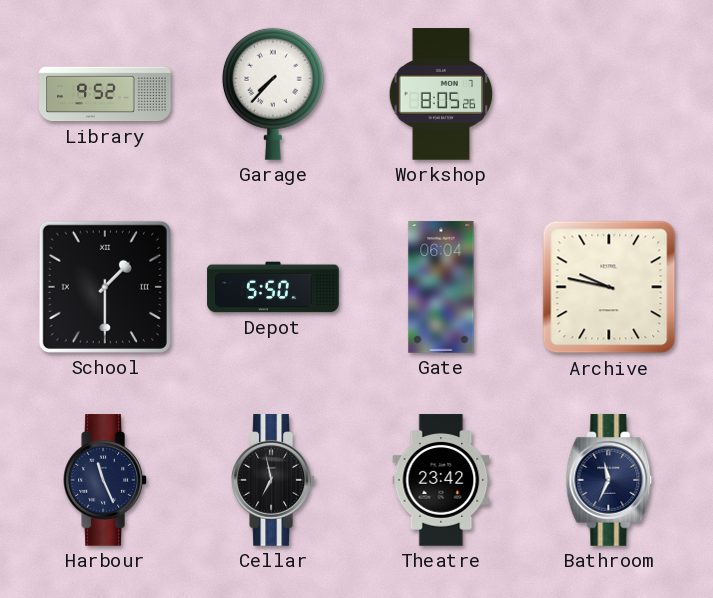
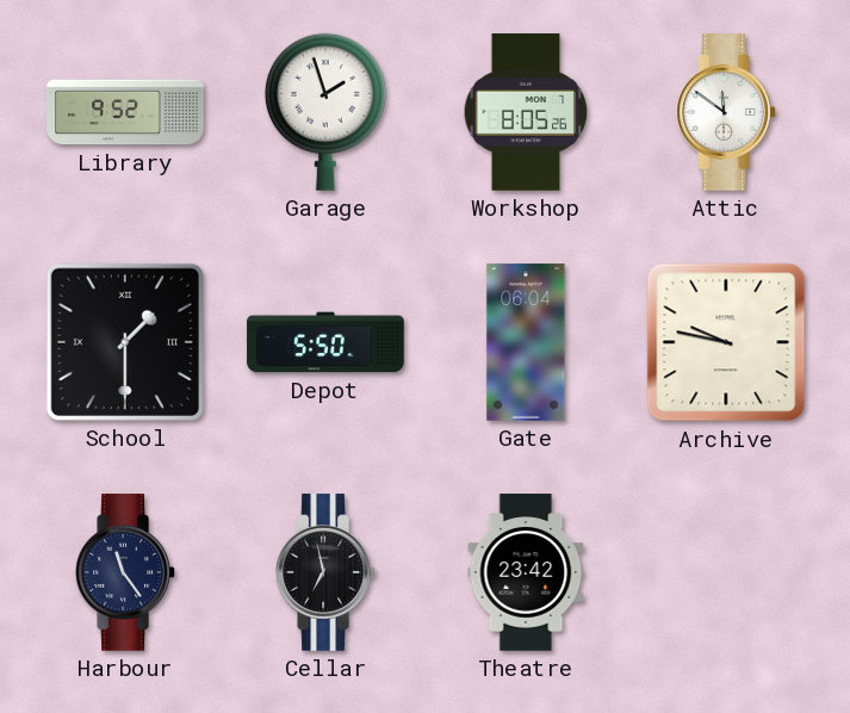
Garage: 7:37 -> 1:57
Attic: none -> 11:51
Harbour: 11:26 -> 11:24
Bathroom: 11:34 -> none
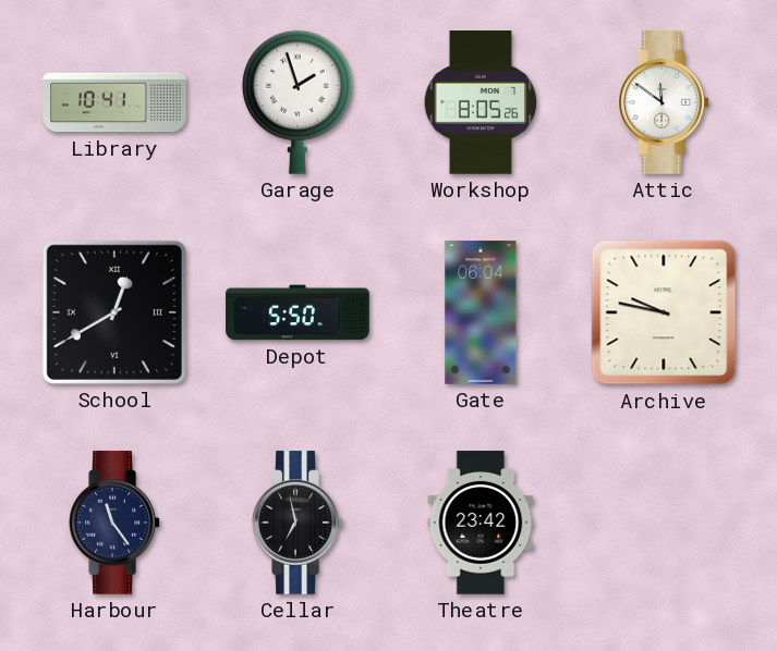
Library: 9:52 -> 10:41
School: 1:30 -> 12:40
